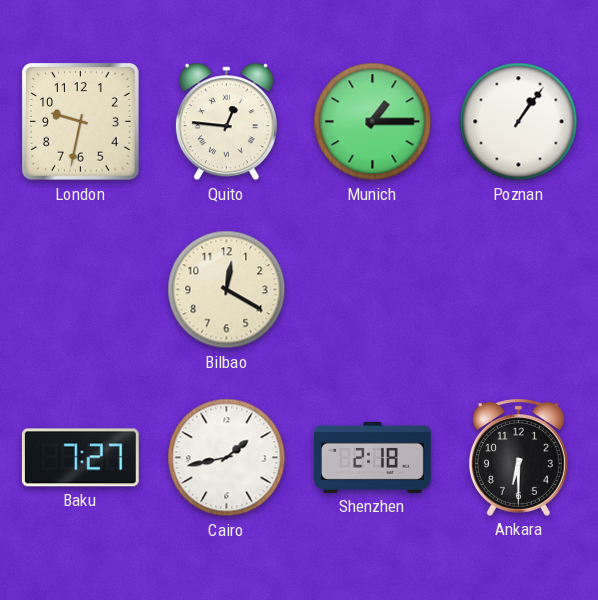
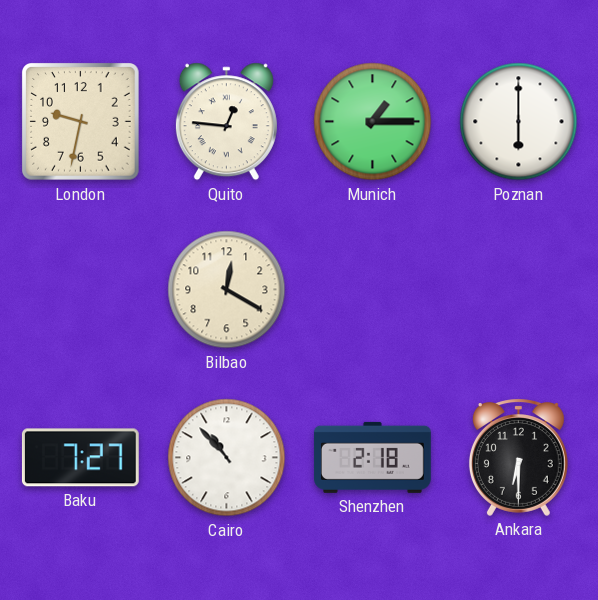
Poznan: 1:06 -> 6:00
Cairo: 1:43 -> 10:53
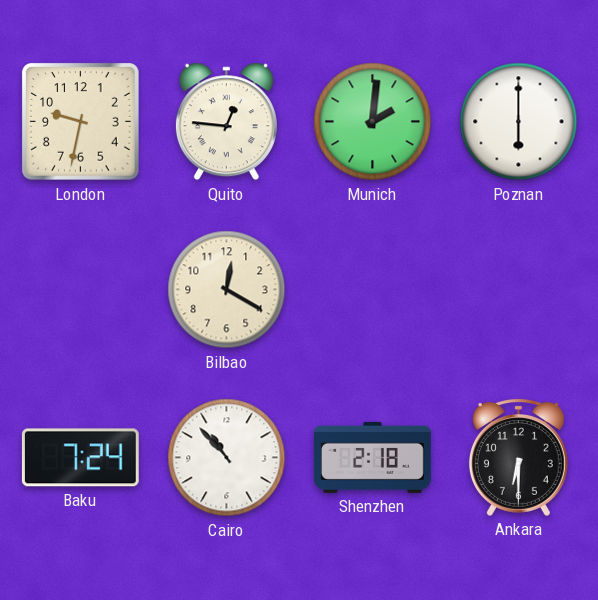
Munich: 1:15 -> 2:01
Baku: 7:27 -> 7:24
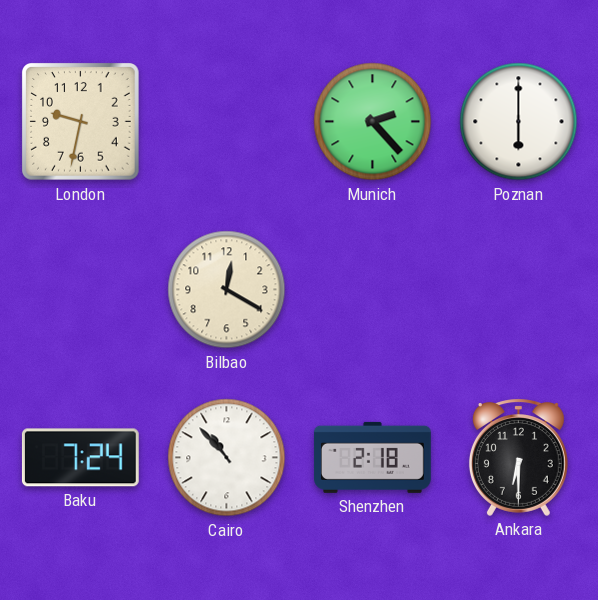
Quito: 12:46 -> none
Munich: 2:01 -> 2:23
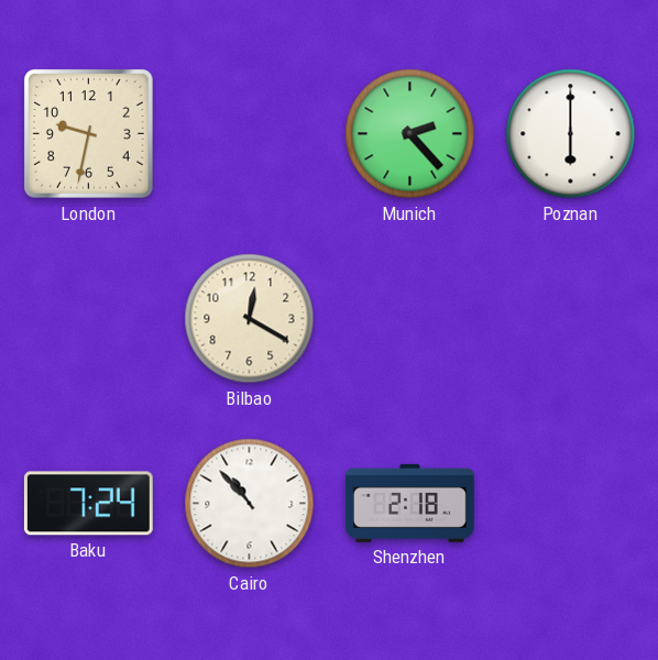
Ankara: 6:30 -> none
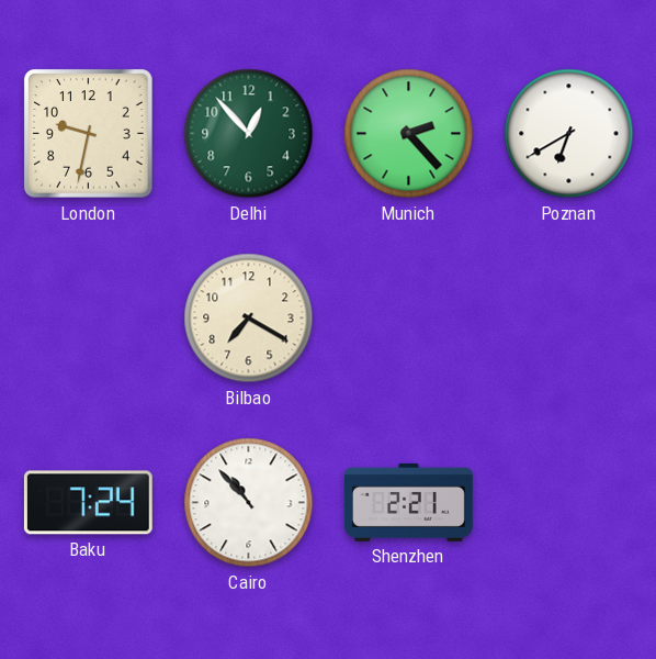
Delhi: none -> 12:53
Poznan: 6:00 -> 6:40
Bilbao: 12:20 -> 7:20
Shenzhen: 2:18 -> 2:21
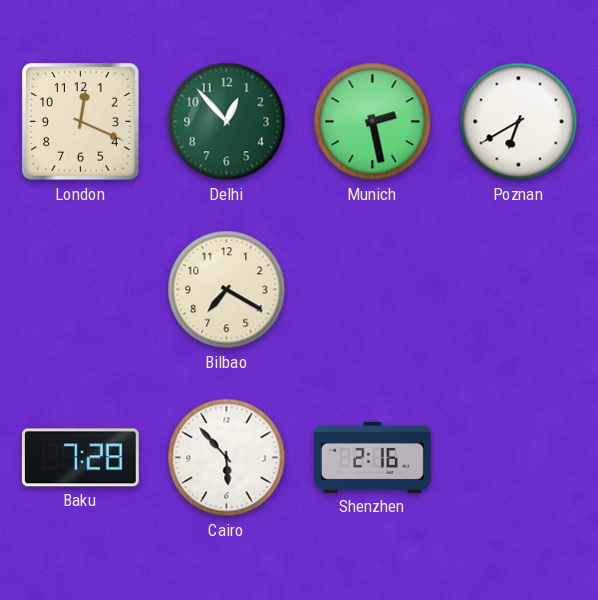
London: 9:32 -> 12:19
Munich: 2:23 -> 2:28
Baku: 7:24 -> 7:28
Cairo: 10:53 -> 5:53
Shenzhen: 2:21 -> 2:16
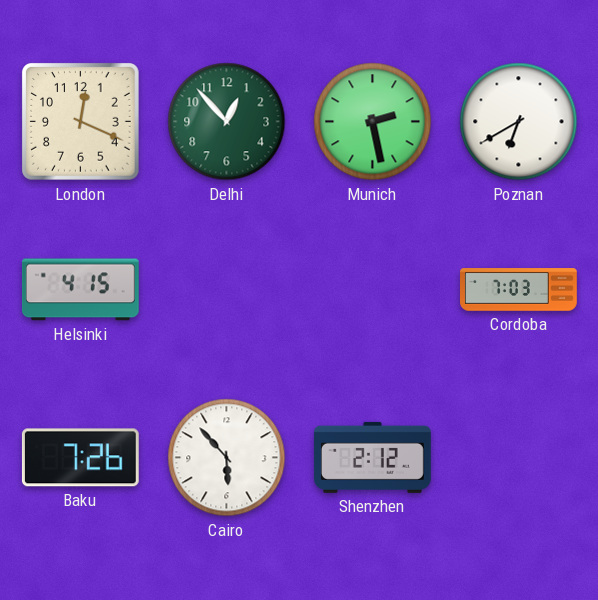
Helsinki: none -> 4:15
Bilbao: 7:20 -> none
Cordoba: none -> 7:03
Baku: 7:28 -> 7:26
Shenzhen: 2:16 -> 2:12
